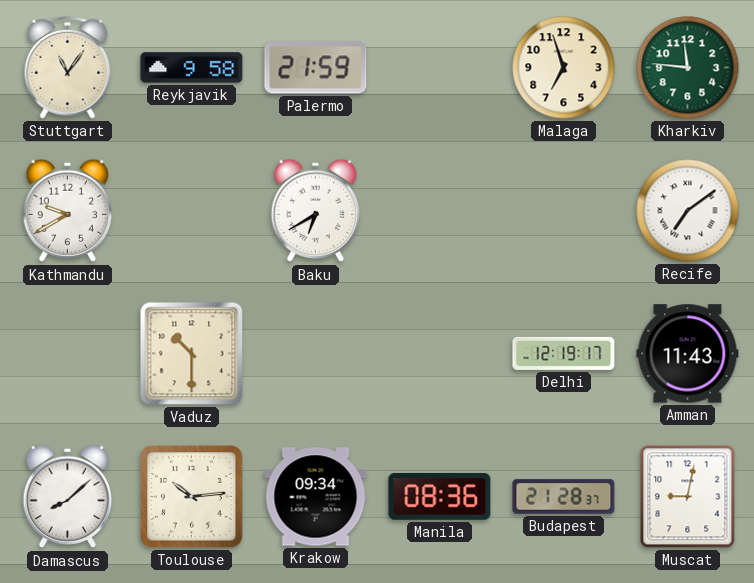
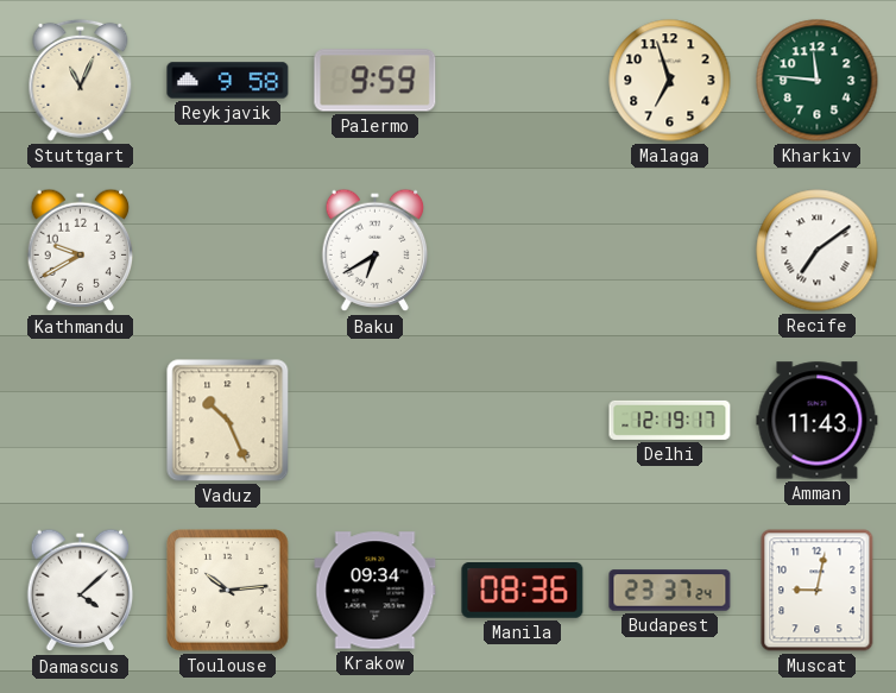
Stuttgart: 11:06 -> 11:04
Palermo: 21:59 -> 9:59
Vaduz: 10:30 -> 10:26
Damascus: 8:08 -> 4:08
Budapest: 21:28 -> 23:37
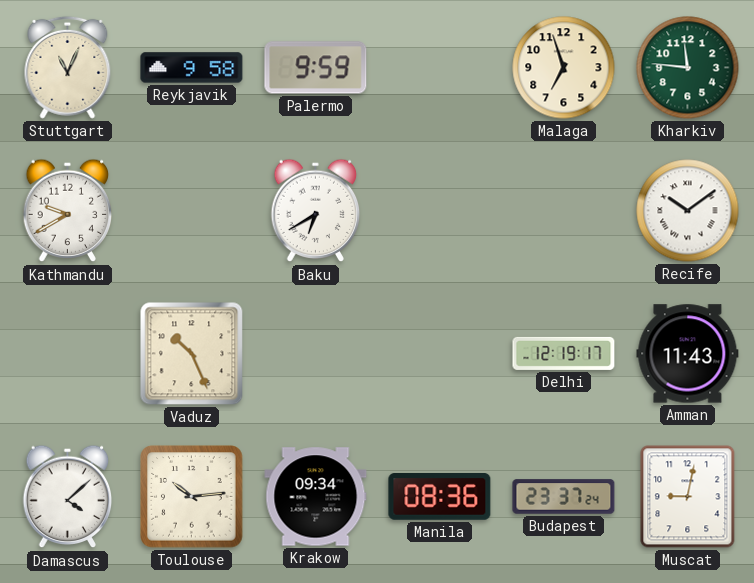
Recife: 7:09 -> 10:09
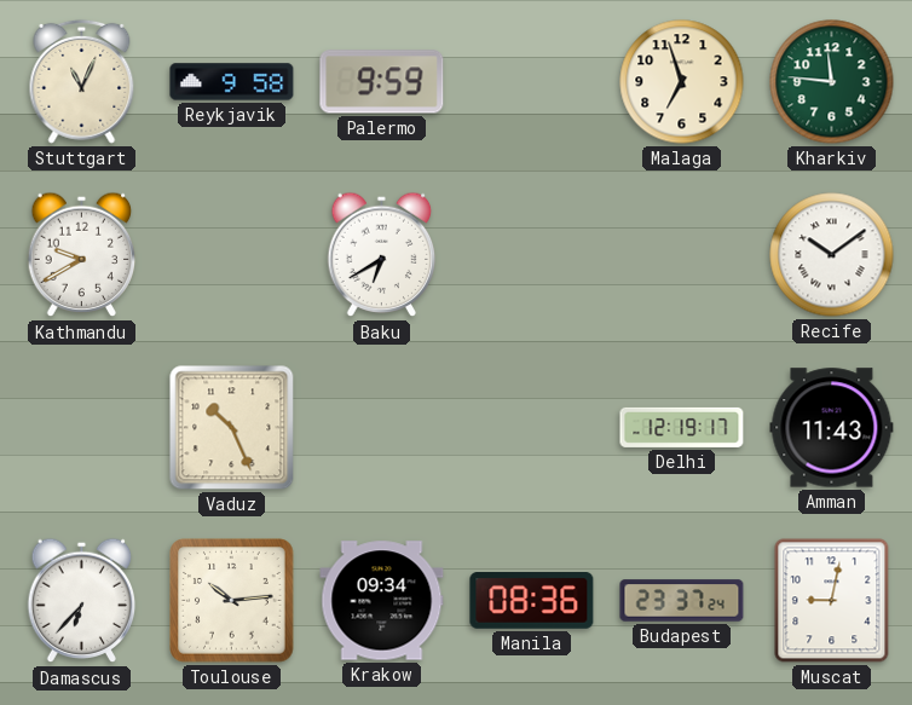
Damascus: 4:08 -> 6:37
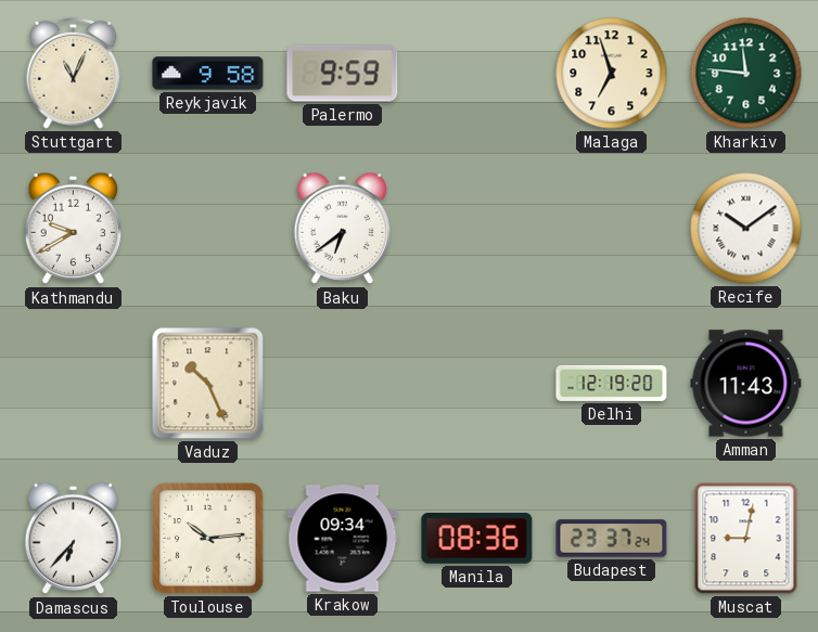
Baku: 6:40 -> 6:39
Delhi: 12:19:17 -> 12:19:20
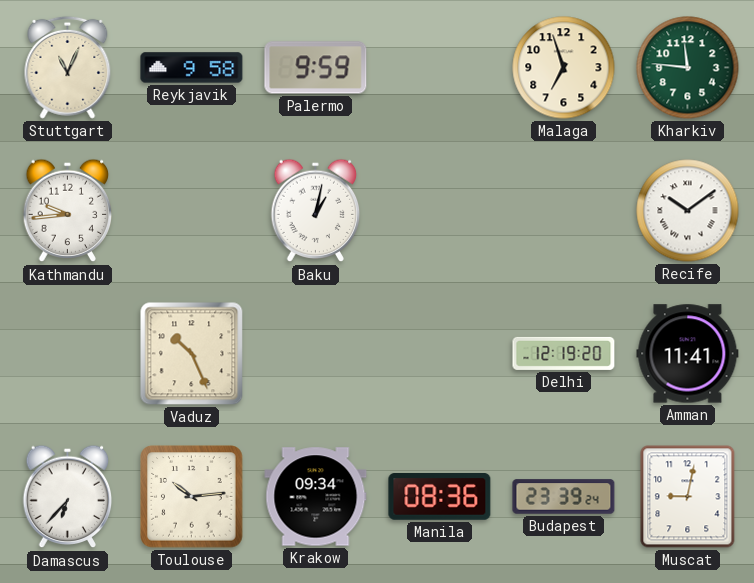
Kathmandu: 9:40 -> 9:44
Baku: 6:39 -> 1:02
Amman: 11:43 -> 11:41
Budapest: 23:37 -> 23:39
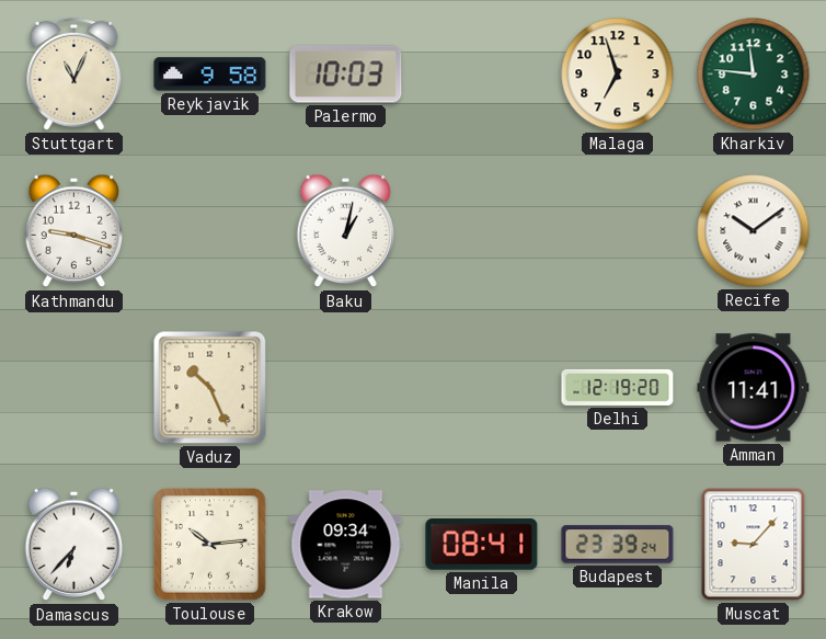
Palermo: 9:59 -> 10:03
Kathmandu: 9:44 -> 9:18
Manila: 08:36 -> 08:41
Muscat: 9:02 -> 9:07
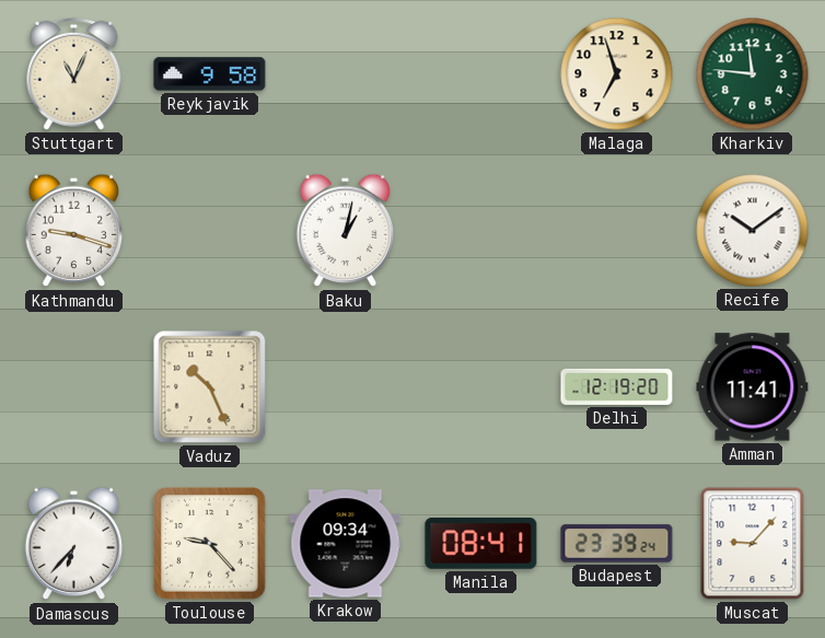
Palermo: 10:03 -> none
Toulouse: 10:14 -> 9:23
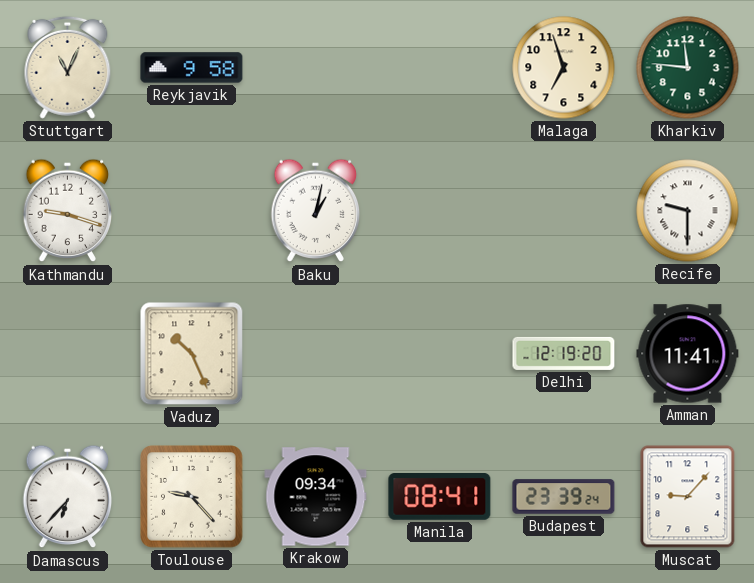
Recife: 10:09 -> 9:30
